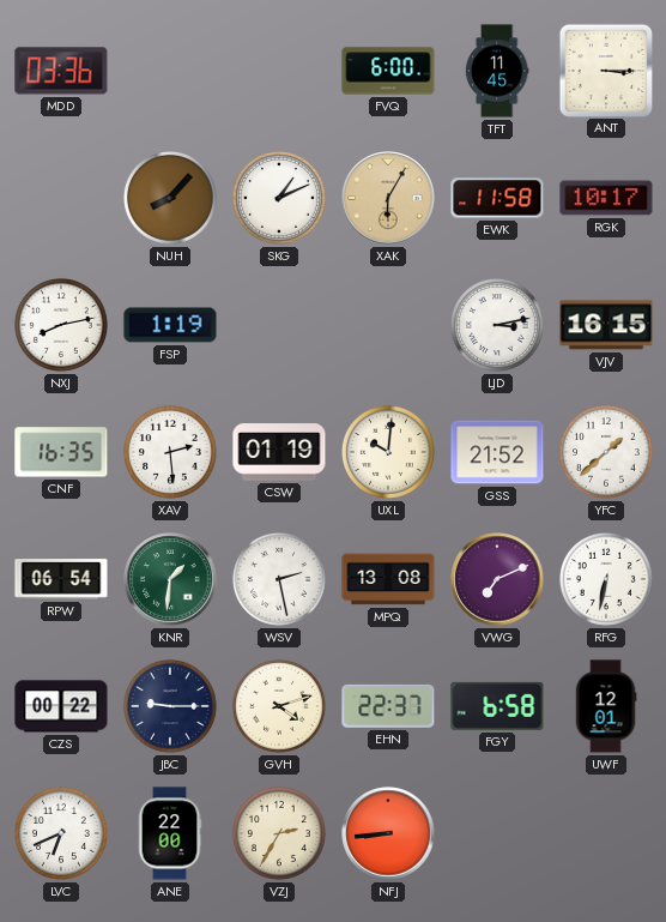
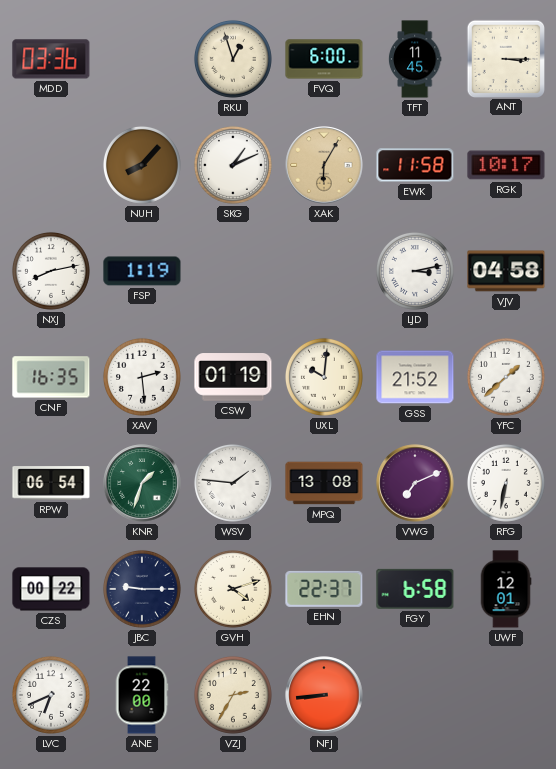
RKU: none -> 12:57
VJV: 16:15 -> 04:58
KNR: 1:31 -> 1:33
WSV: 2:28 -> 1:46
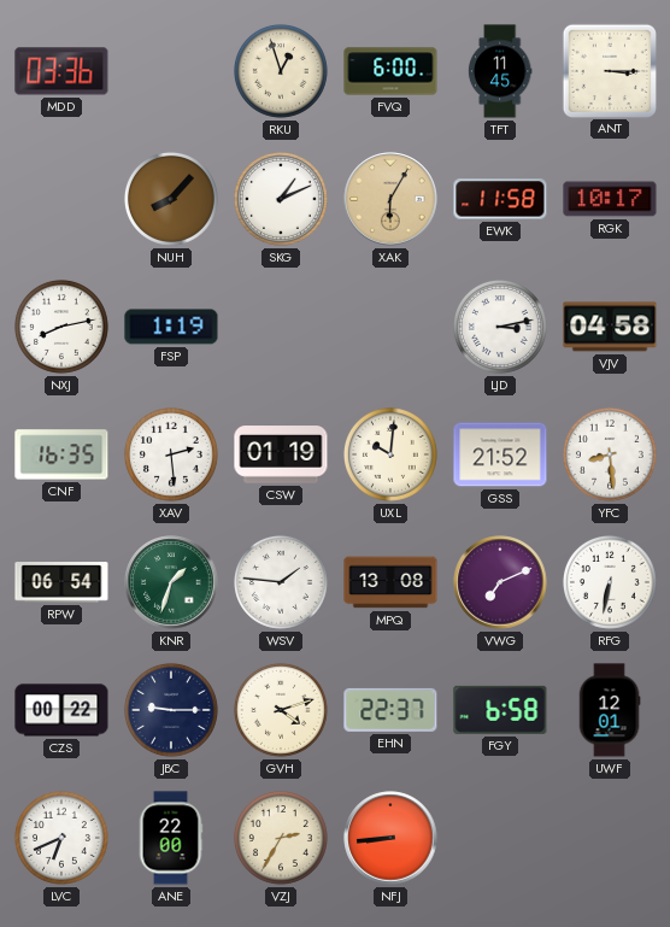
YFC: 1:38 -> 8:29
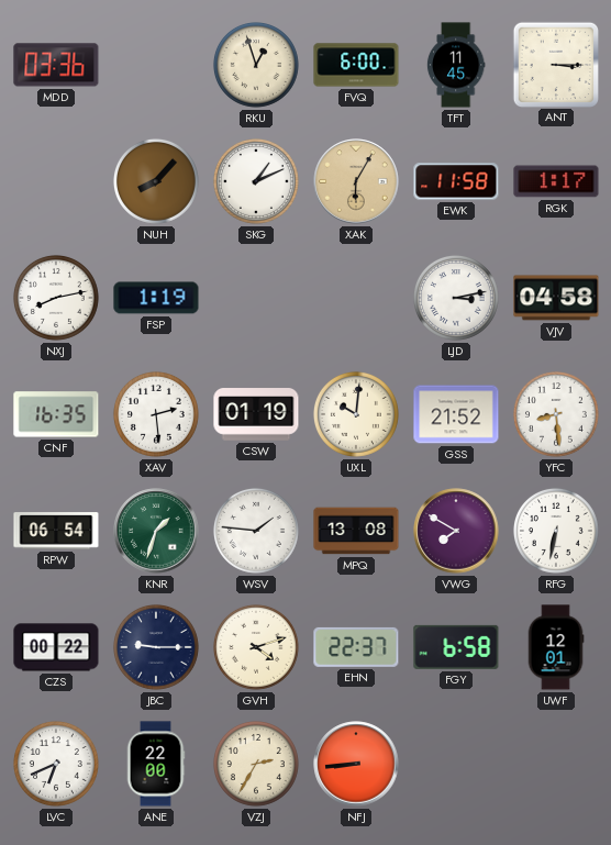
RGK: 10:17 -> 1:17
VWG: 7:11 -> 7:50
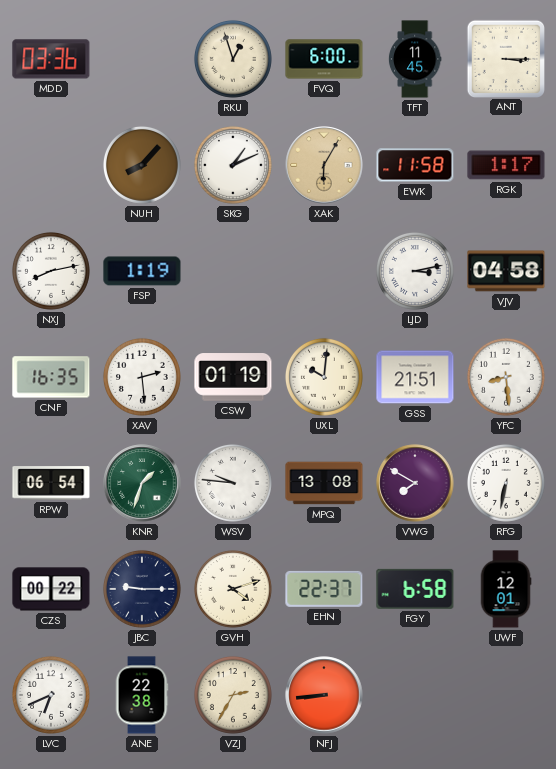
GSS: 21:52 -> 21:51
WSV: 1:46 -> 9:46
ANE: 22:00 -> 22:38
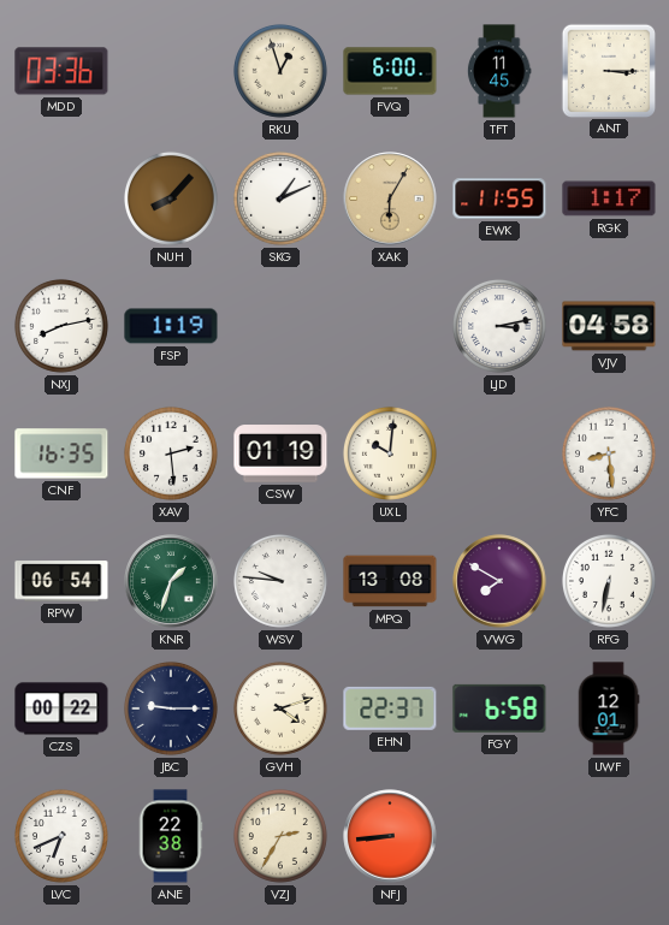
EWK: 11:58 -> 11:55
GSS: 21:51 -> none
